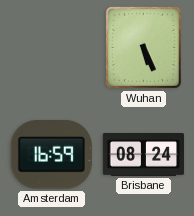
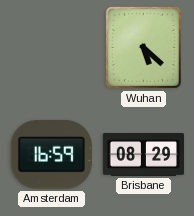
Wuhan: 5:26 -> 5:22
Brisbane: 08:24 -> 08:29
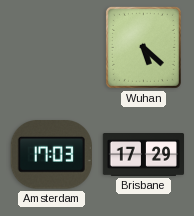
Amsterdam: 16:59 -> 17:03
Brisbane: 08:29 -> 17:29
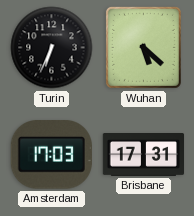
Turin: none -> 6:34
Brisbane: 17:29 -> 17:31
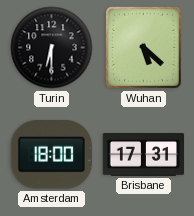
Turin: 6:34 -> 6:30
Amsterdam: 17:03 -> 18:00
